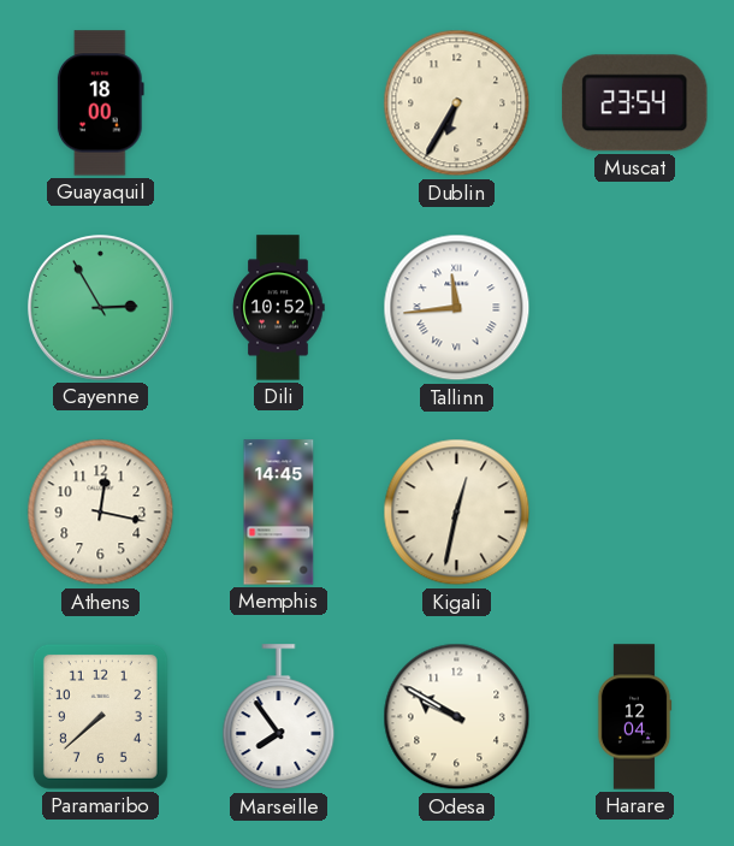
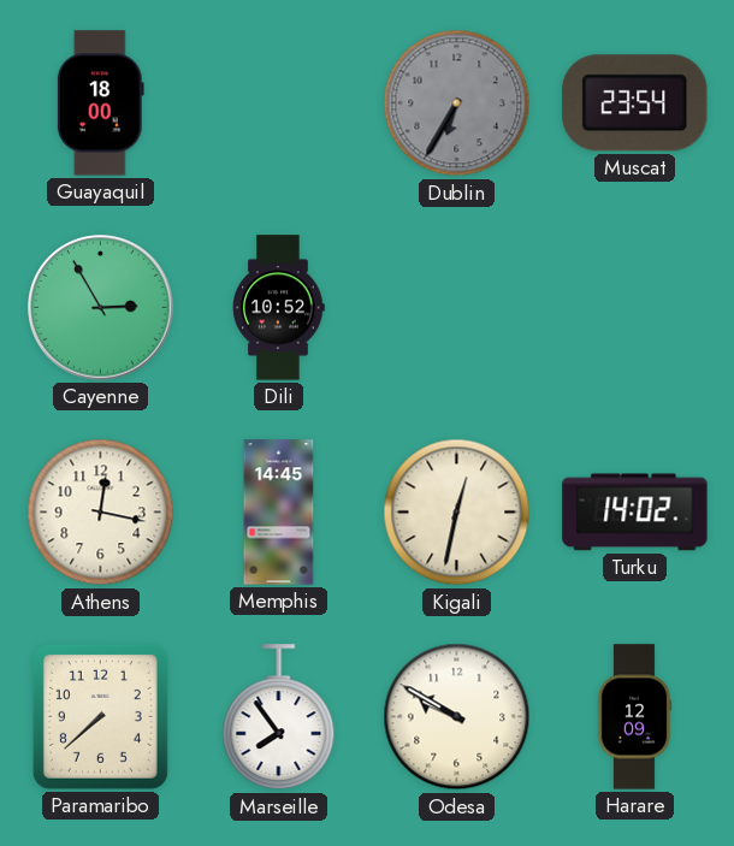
Dublin dial: cream -> grey
Tallinn: 11:44 -> none
Turku: none -> 14:02
Harare: 12:04 -> 12:09
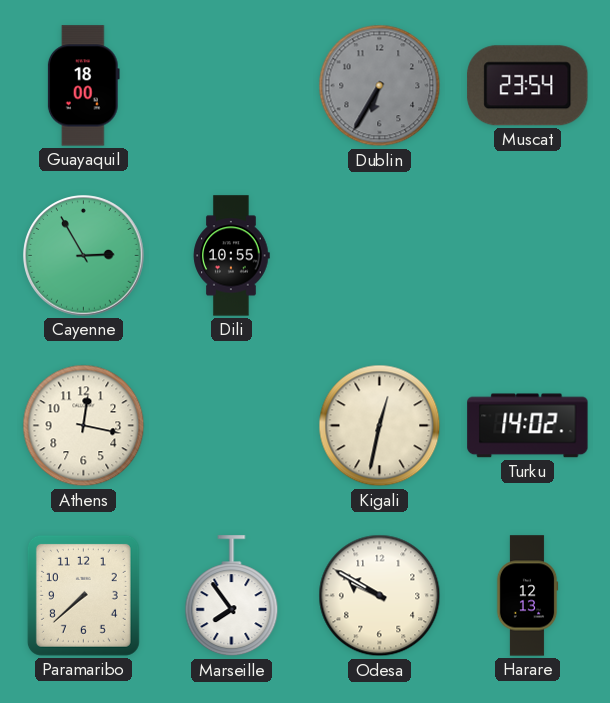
Dili: 10:52 -> 10:55
Memphis: 14:45 -> none
Harare: 12:09 -> 12:13
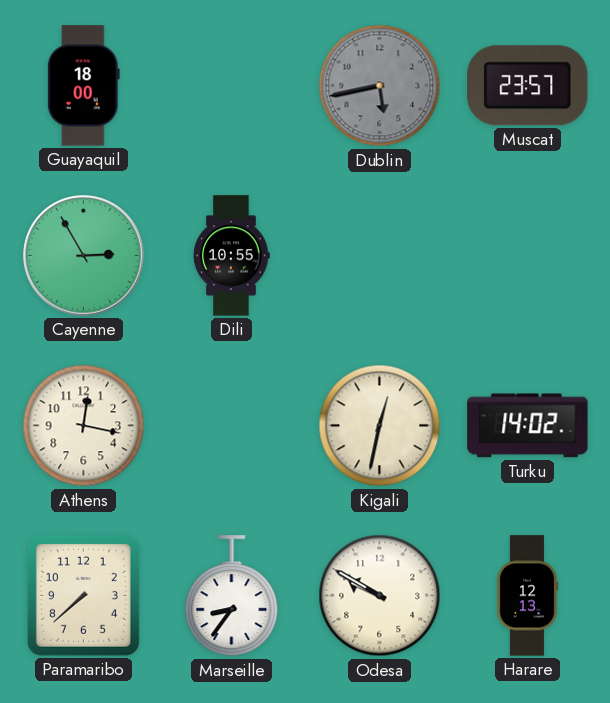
Dublin: 6:35 -> 5:43
Muscat: 23:54 -> 23:57
Marseille: 7:54 -> 8:36
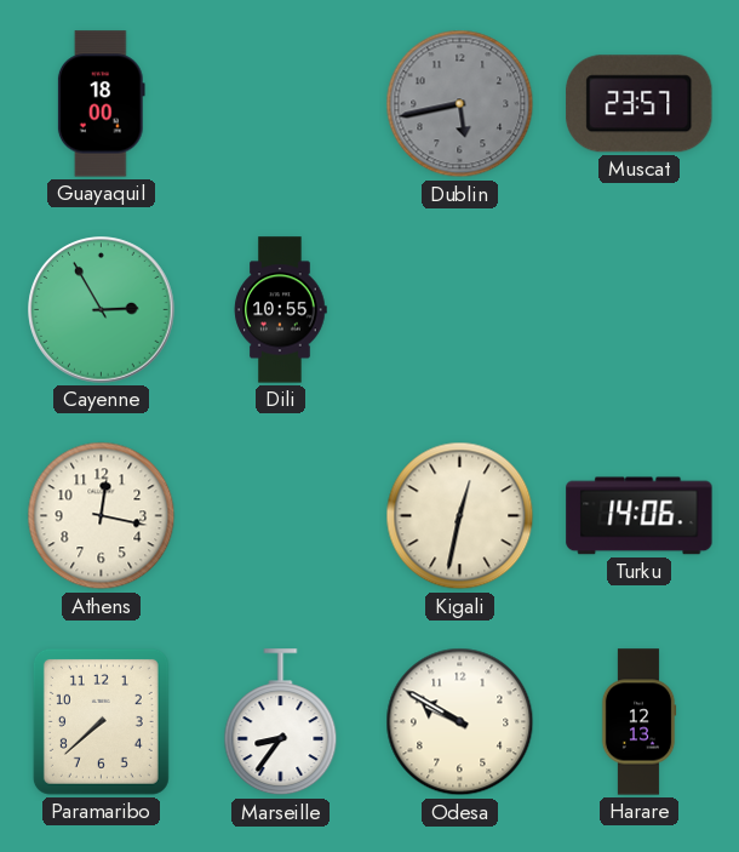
Turku: 14:02 -> 14:06
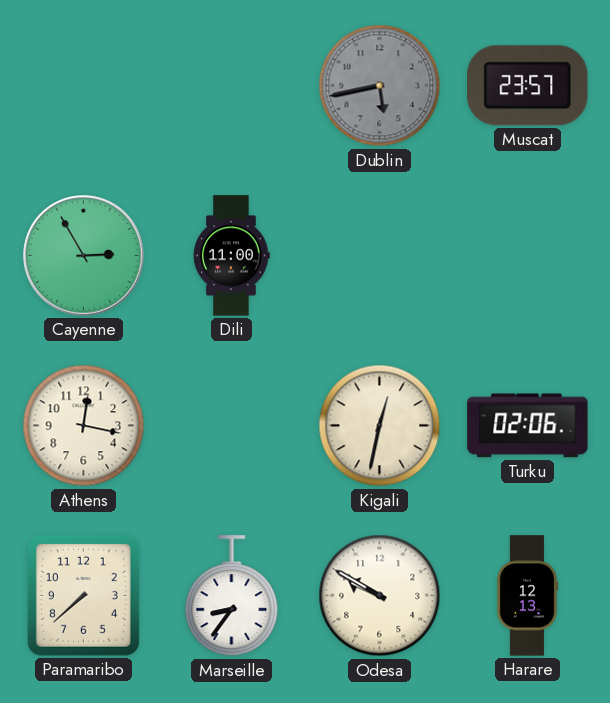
Guayaquil: 18:00 -> none
Dili: 10:55 -> 11:00
Turku: 14:06 -> 02:06
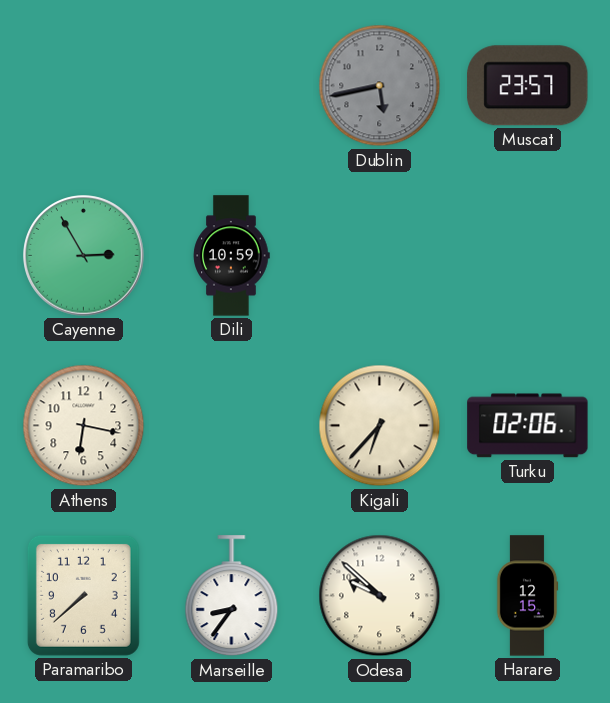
Dili: 11:00 -> 10:59
Athens: 12:17 -> 6:17
Kigali: 12:32 -> 6:37
Odesa: 9:50 -> 9:52
Harare: 12:13 -> 12:15
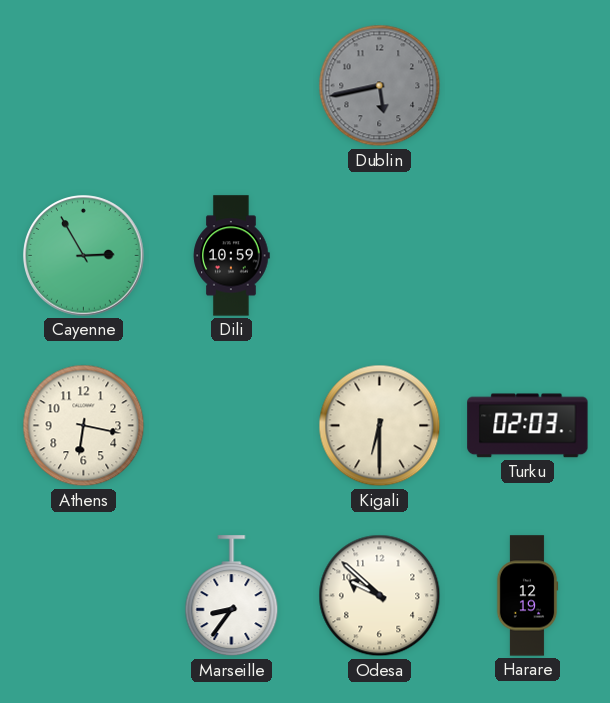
Muscat: 23:57 -> none
Kigali: 6:37 -> 6:30
Turku: 02:06 -> 02:03
Paramaribo: 7:38 -> none
Harare: 12:15 -> 12:19
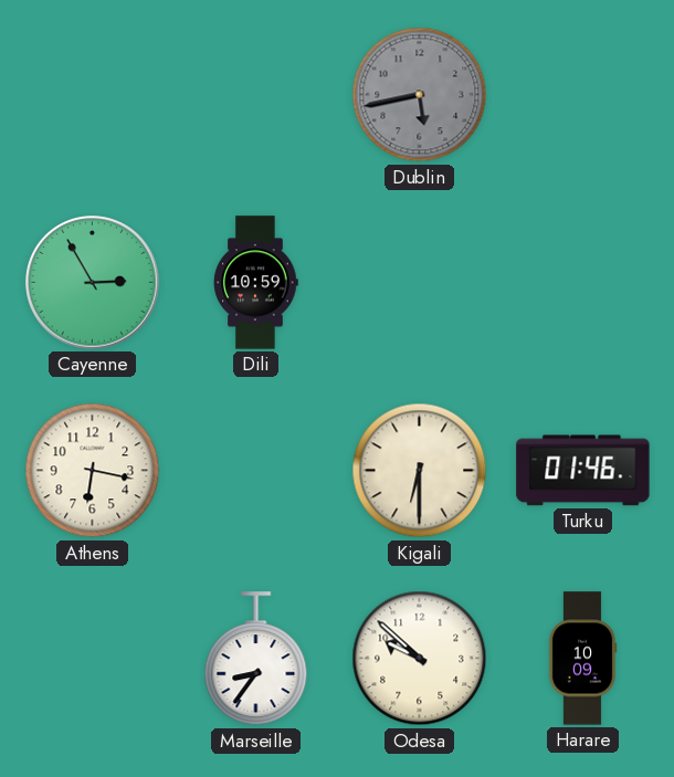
Turku: 02:03 -> 01:46
Harare: 12:19 -> 10:09
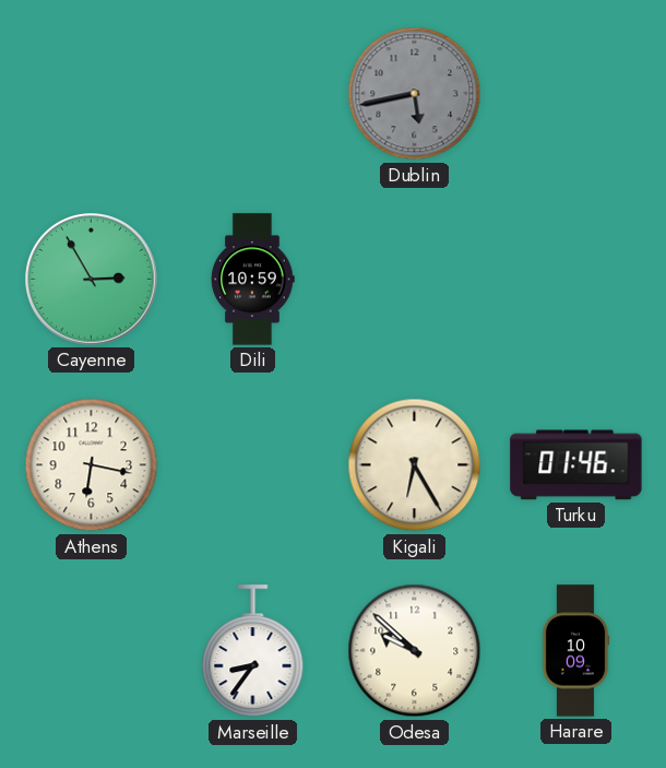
Kigali: 6:30 -> 6:25
